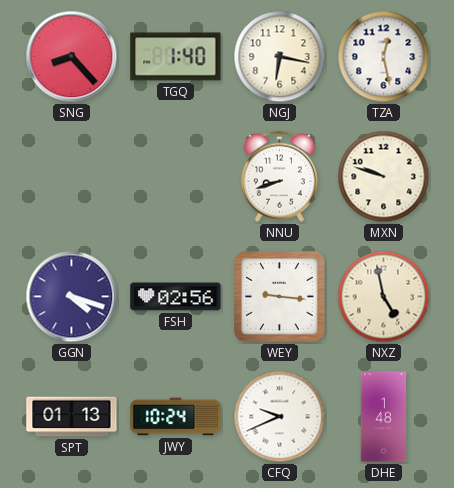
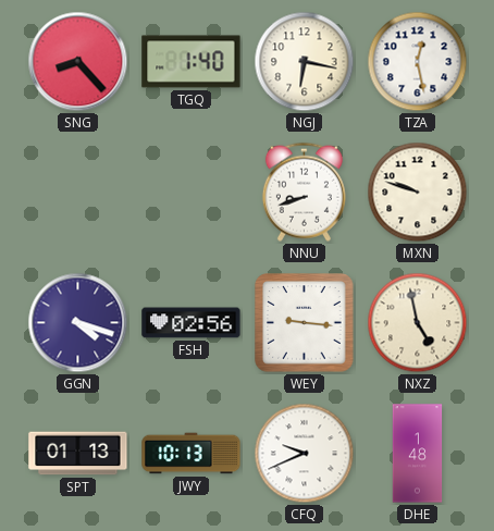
JWY: 10:24 -> 10:13
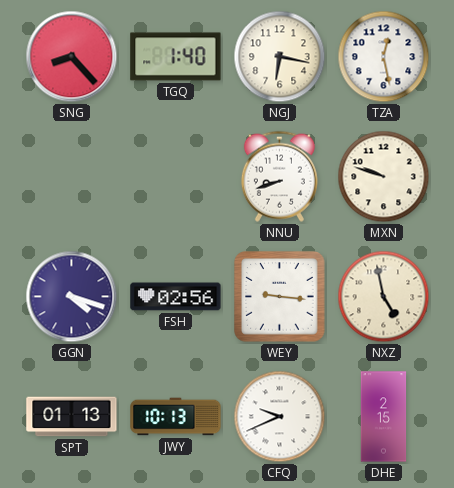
DHE: 1:48 -> 2:15
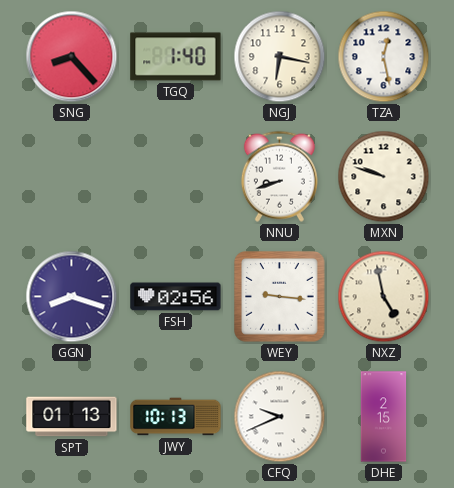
GGN: 4:18 -> 8:18
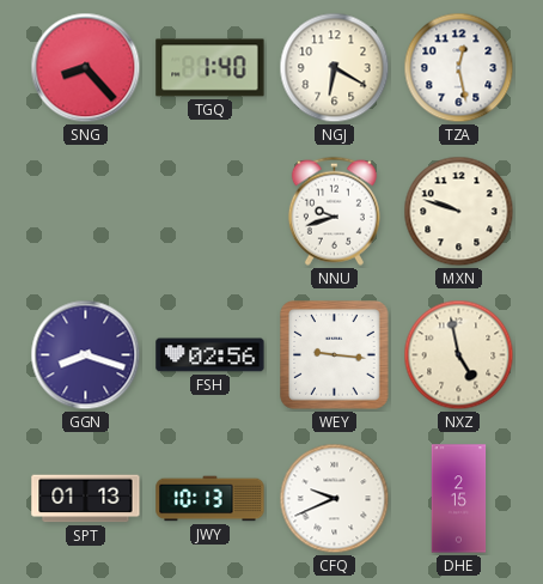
NGJ: 6:17 -> 6:20
NNU: 8:42 -> 9:42
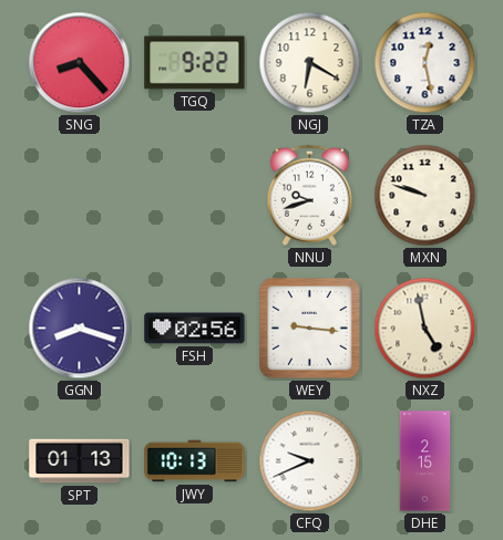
TGQ: 1:40 -> 9:22
